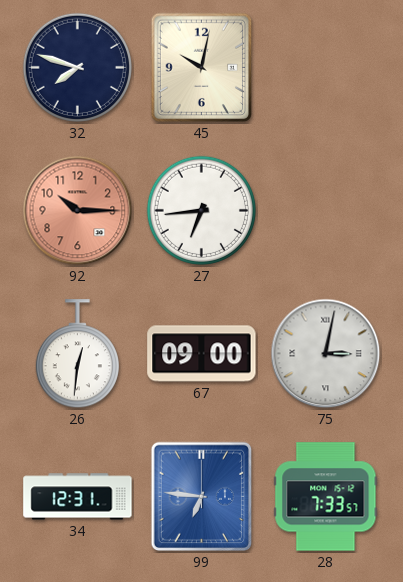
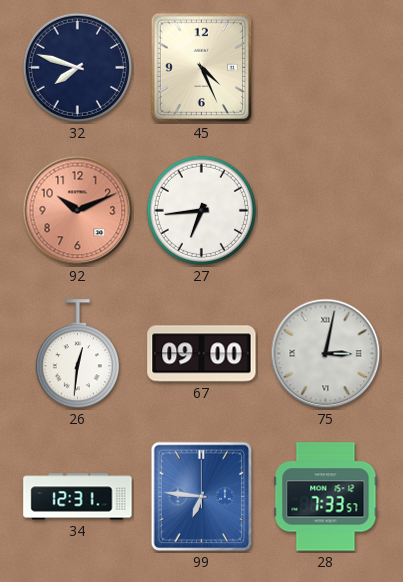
45: 10:02 -> 4:26
92: 10:15 -> 10:11
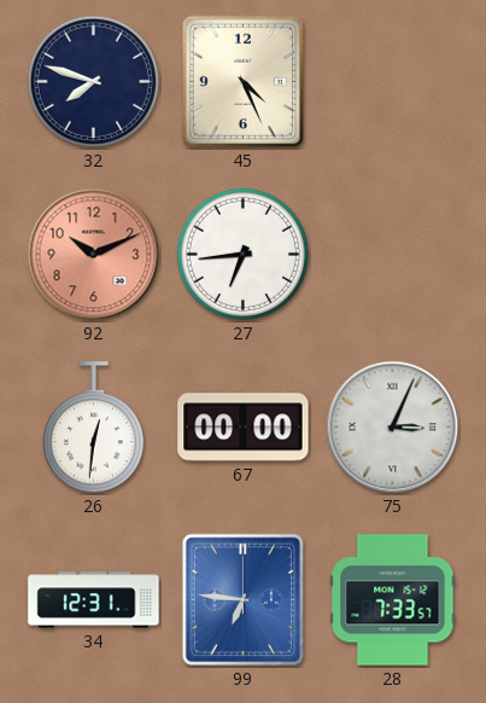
67: 09:00 -> 00:00
75: 3:02 -> 3:04
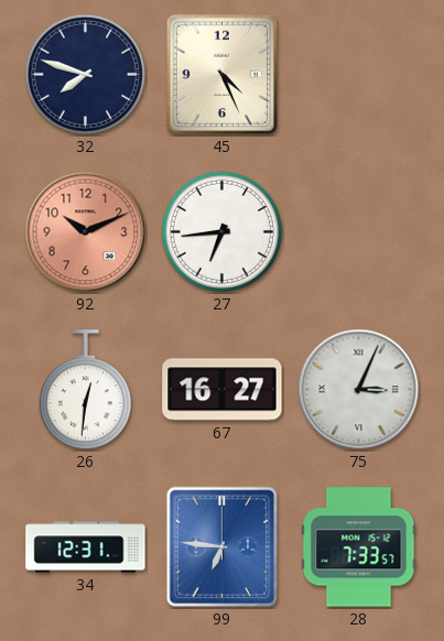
67: 00:00 -> 16:27
